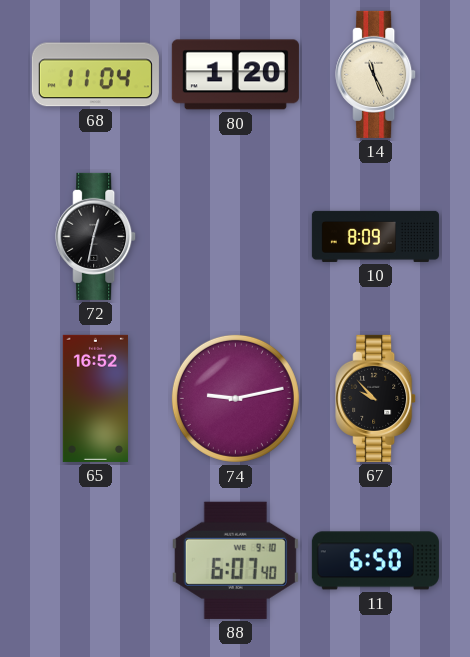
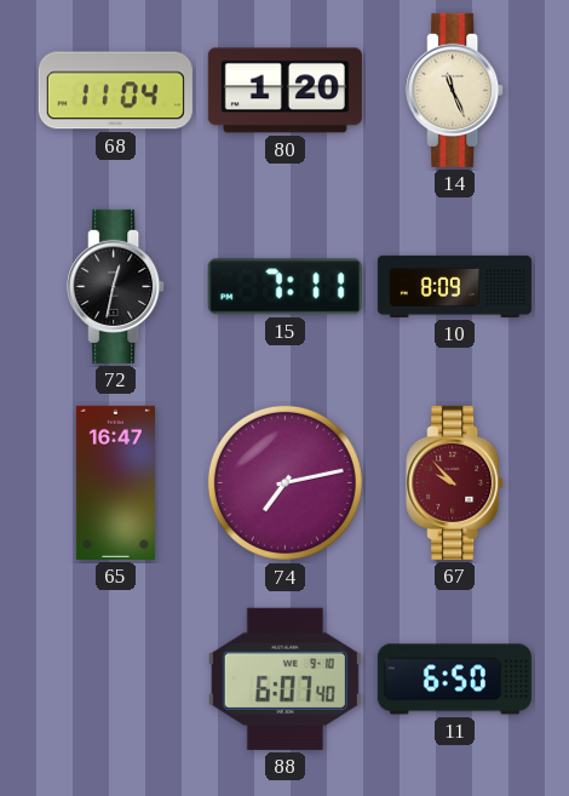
15: none -> 7:11
65: 16:52 -> 16:47
74: 9:13 -> 7:13
67 dial: black -> burgundy
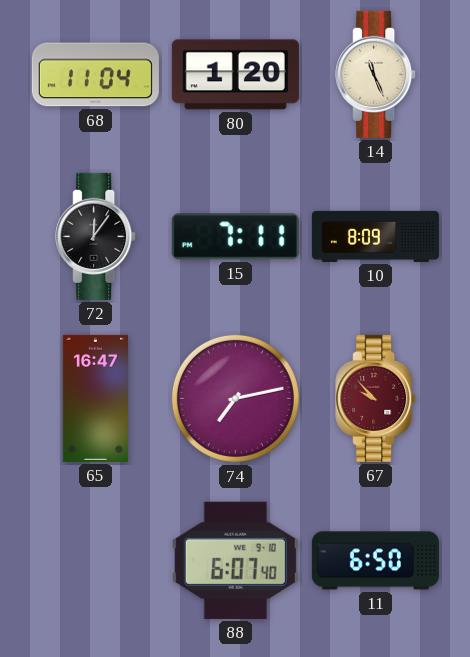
72: 12:32 -> 12:06
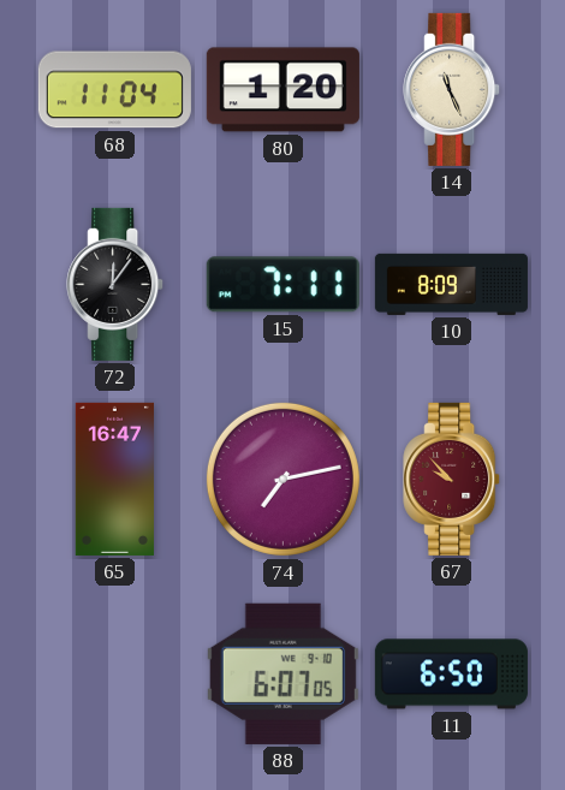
88: 6:07:40 -> 6:07:05
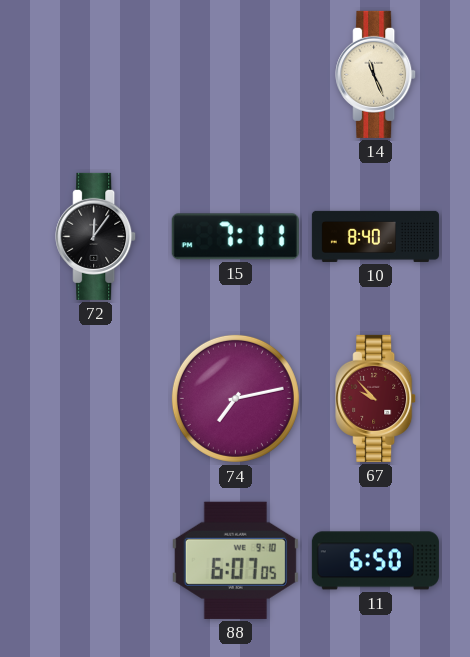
68: 11:04 -> none
80: 1:20 -> none
10: 8:09 -> 8:40
65: 16:47 -> none
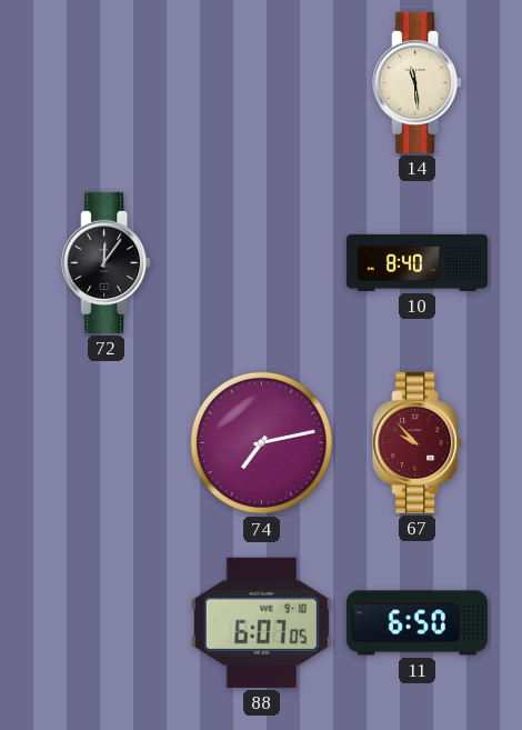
14: 11:26 -> 11:29
15: 7:11 -> none
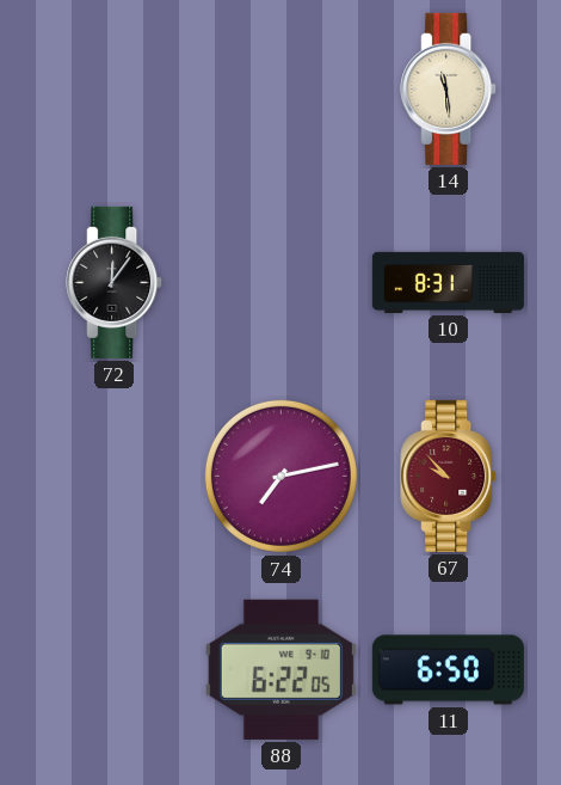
10: 8:40 -> 8:31
88: 6:07 -> 6:22
